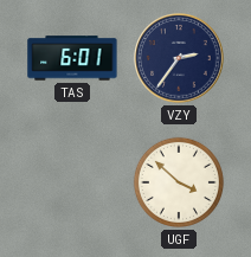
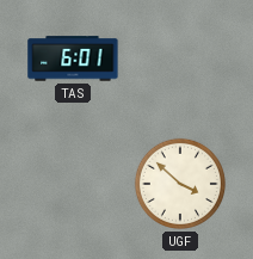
VZY: 2:36 -> none
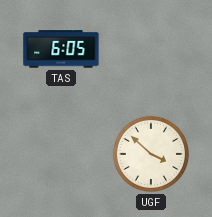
TAS: 6:01 -> 6:05
